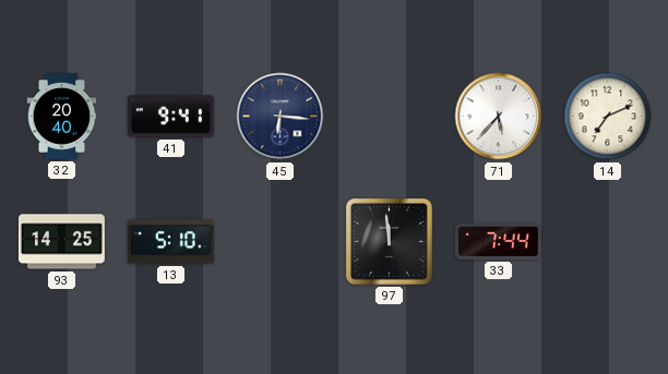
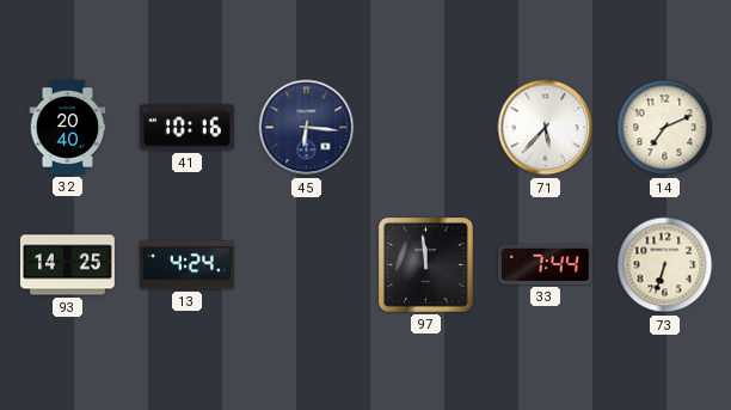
41: 9:41 -> 10:16
13: 5:10 -> 4:24
73: none -> 6:33
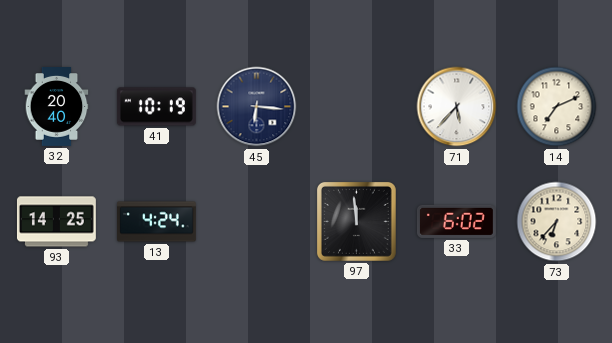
41: 10:16 -> 10:19
33: 7:44 -> 6:02
73: 6:33 -> 6:37
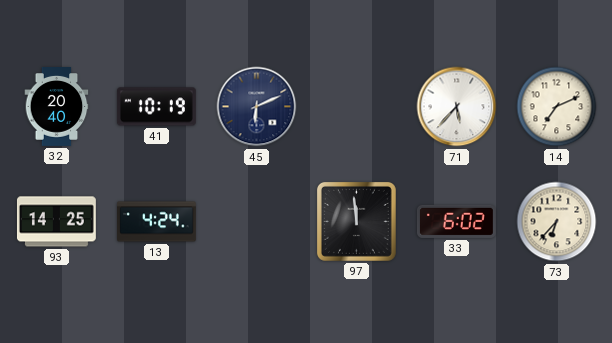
45: 6:16 -> 6:11
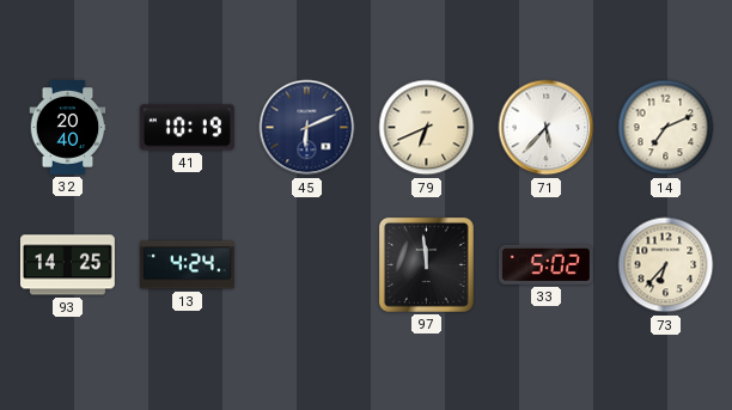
79: none -> 6:41
33: 6:02 -> 5:02
